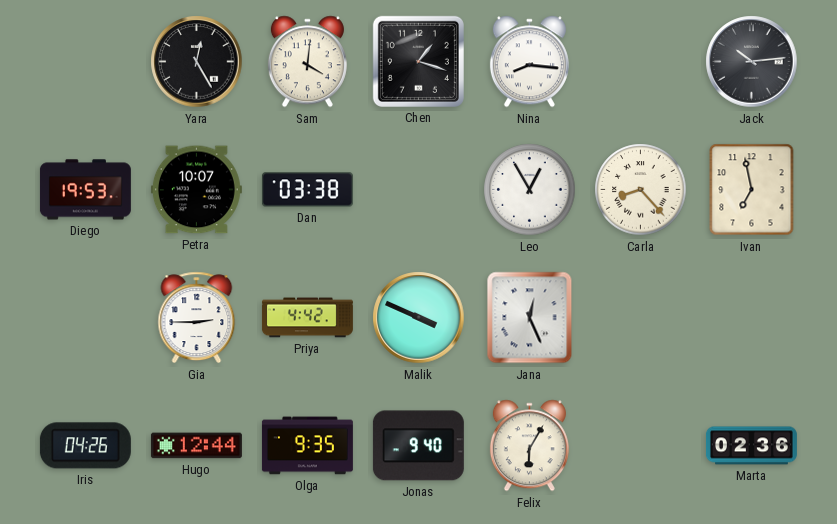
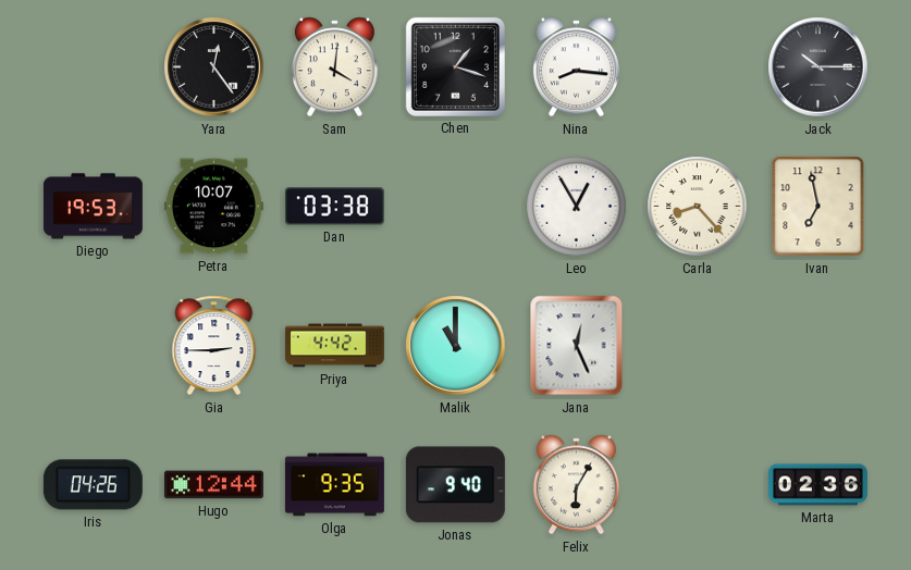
Yara: 12:25 -> 12:24
Jack: 10:14 -> 10:15
Malik: 3:49 -> 11:00
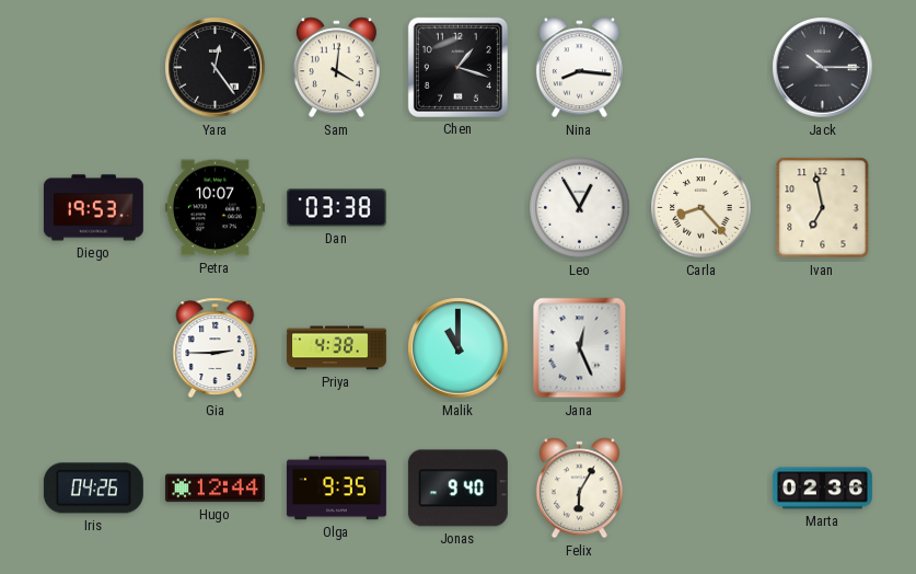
Priya: 4:42 -> 4:38
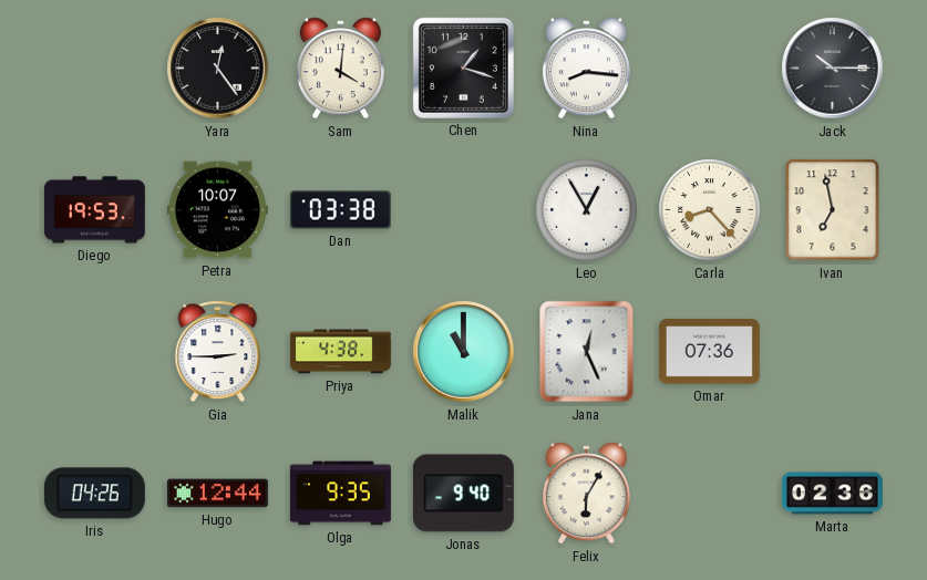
Omar: none -> 07:36
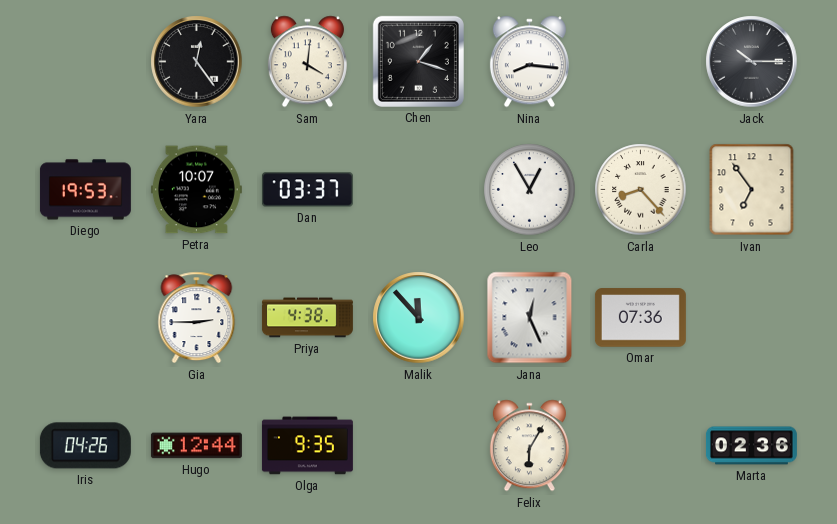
Dan: 03:38 -> 03:37
Ivan: 6:58 -> 6:54
Malik: 11:00 -> 11:53
Jonas: 9:40 -> none
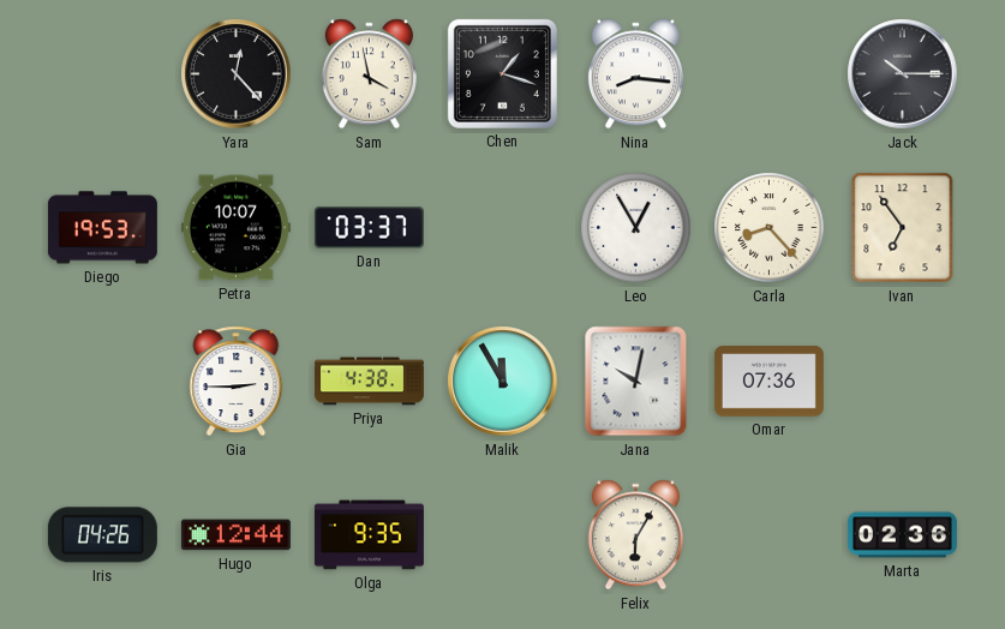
Yara: 12:24 -> 12:23
Sam: 4:01 -> 3:58
Malik: 11:53 -> 11:55
Jana: 12:26 -> 10:02
